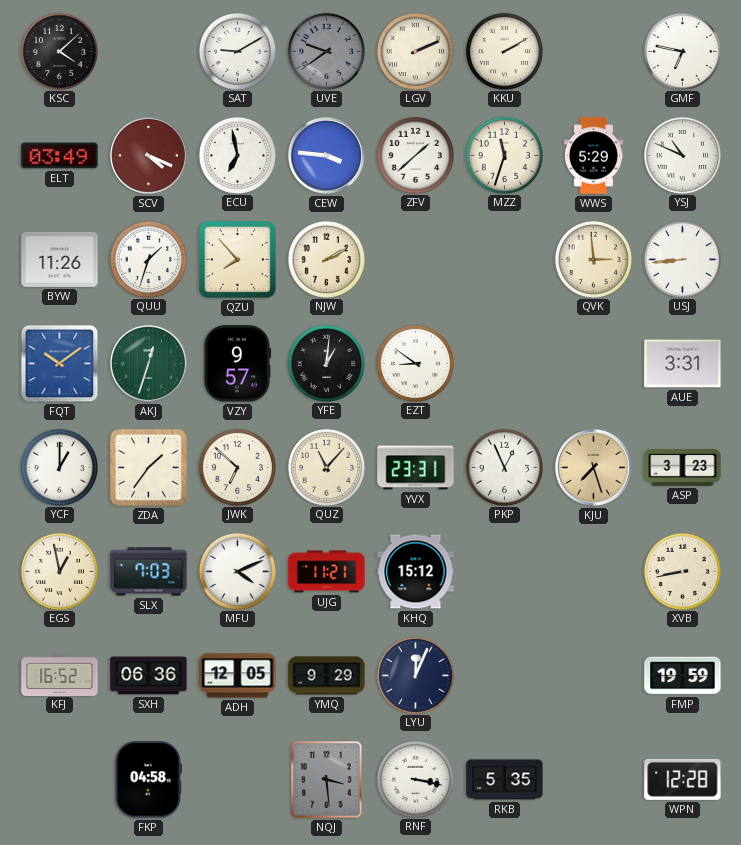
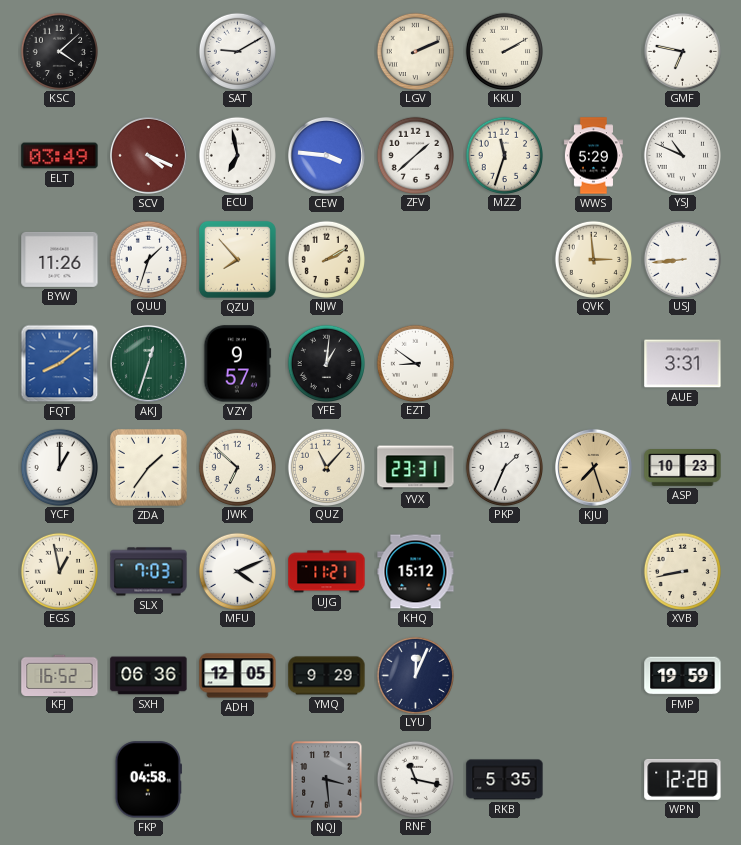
UVE: 9:39 -> none
FQT: 10:09 -> 8:09
PKP: 12:56 -> 1:34
ASP: 3:23 -> 10:23
RNF: 3:17 -> 11:17
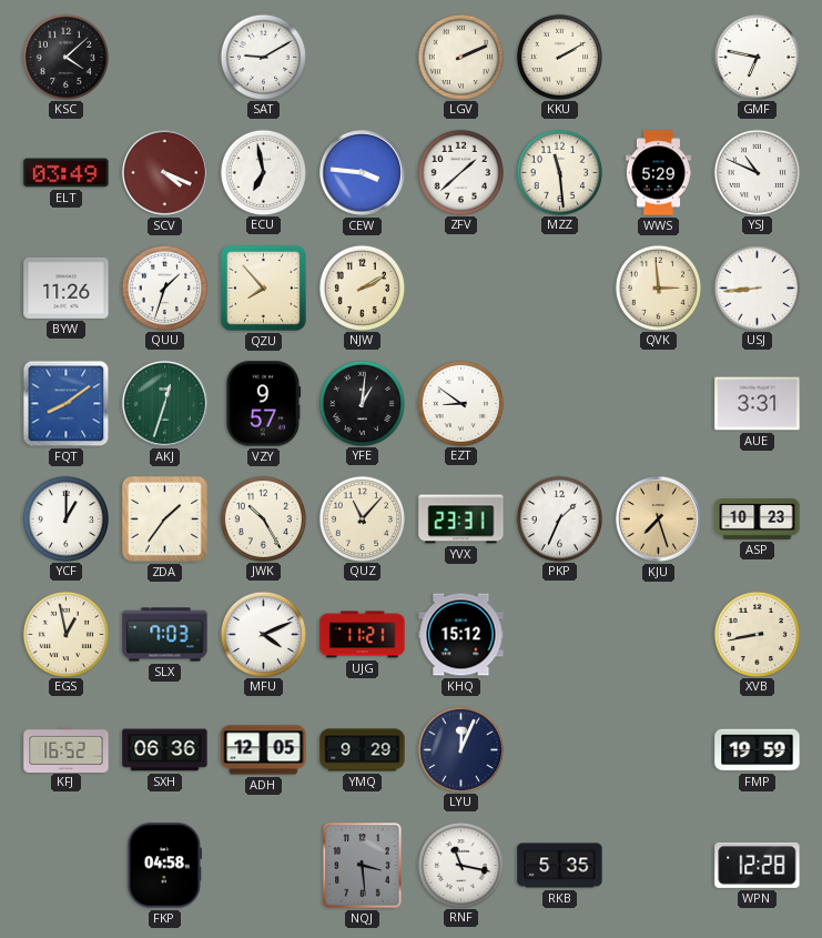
MZZ: 11:33 -> 11:29
JWK: 6:52 -> 10:25
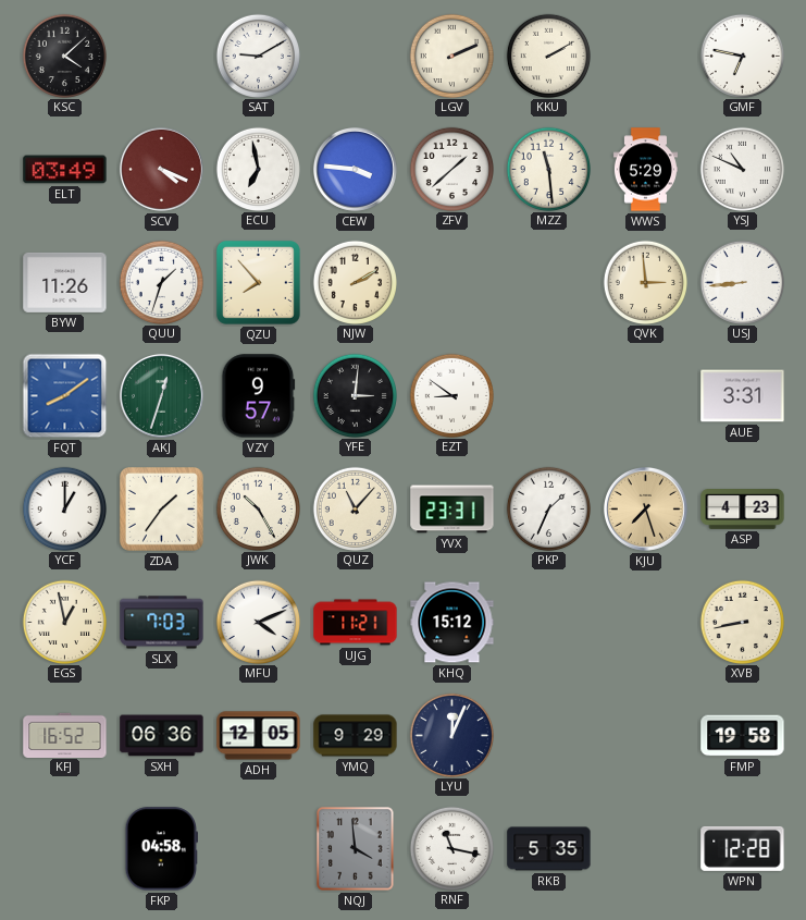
YFE: 1:01 -> 3:01
ASP: 10:23 -> 4:23
FMP: 19:59 -> 19:58
NQJ: 3:29 -> 3:59
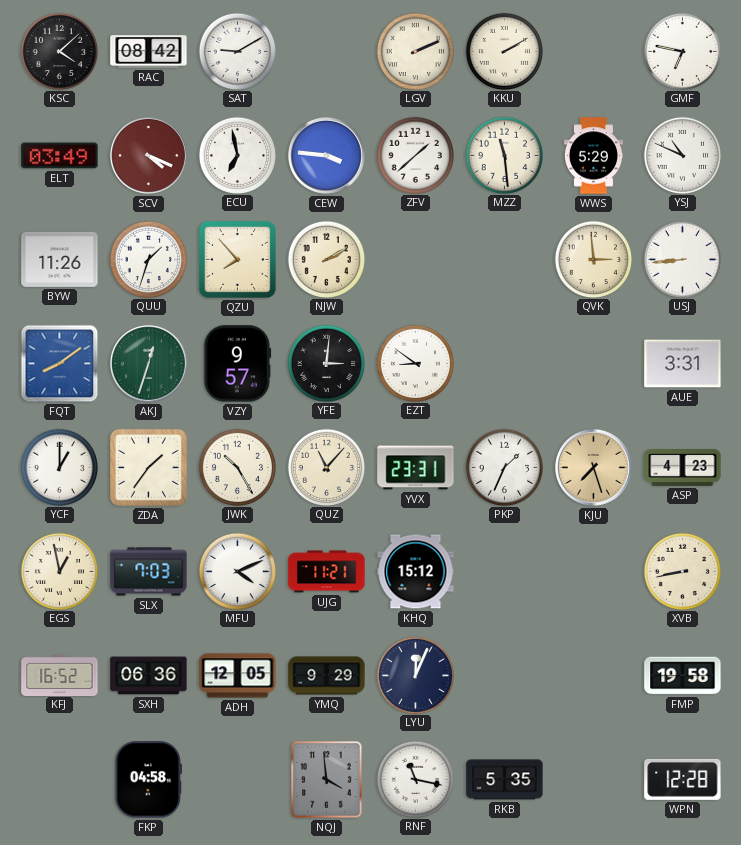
RAC: none -> 08:42
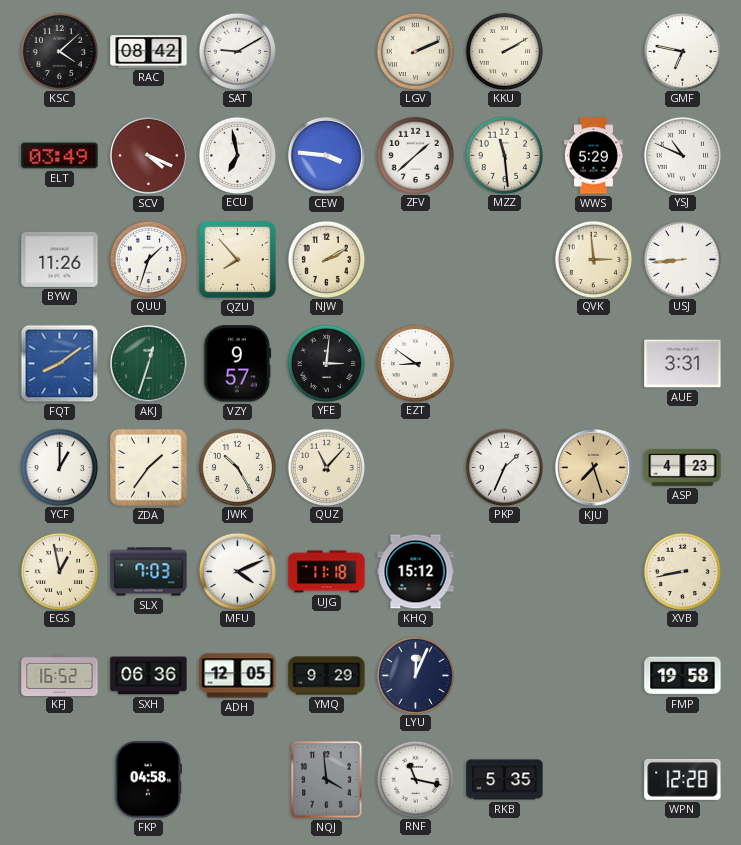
YVX: 23:31 -> none
UJG: 11:21 -> 11:18
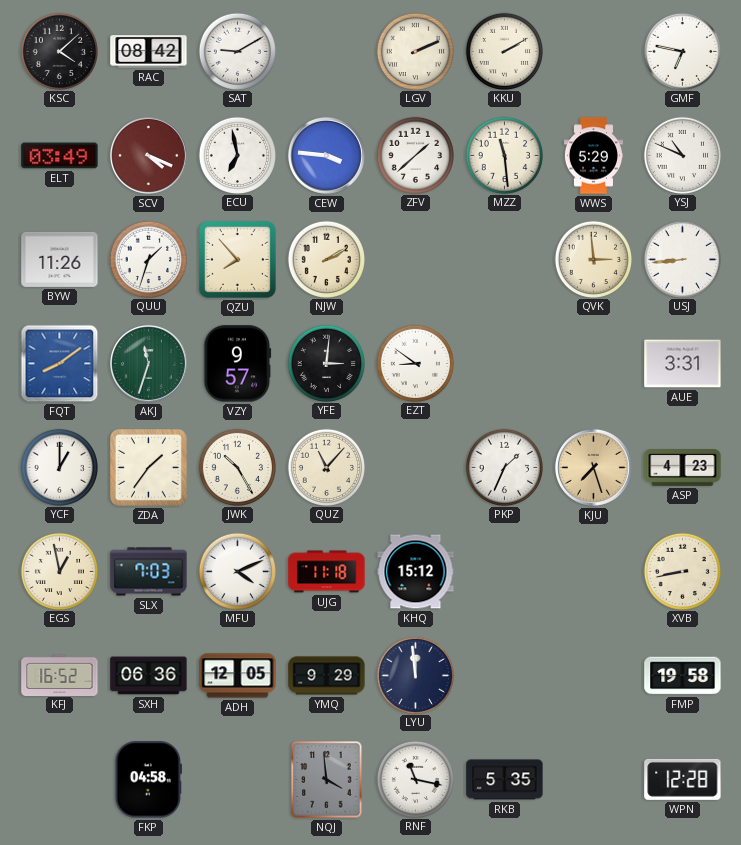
AKJ: 12:33 -> 11:33
LYU: 12:04 -> 11:59
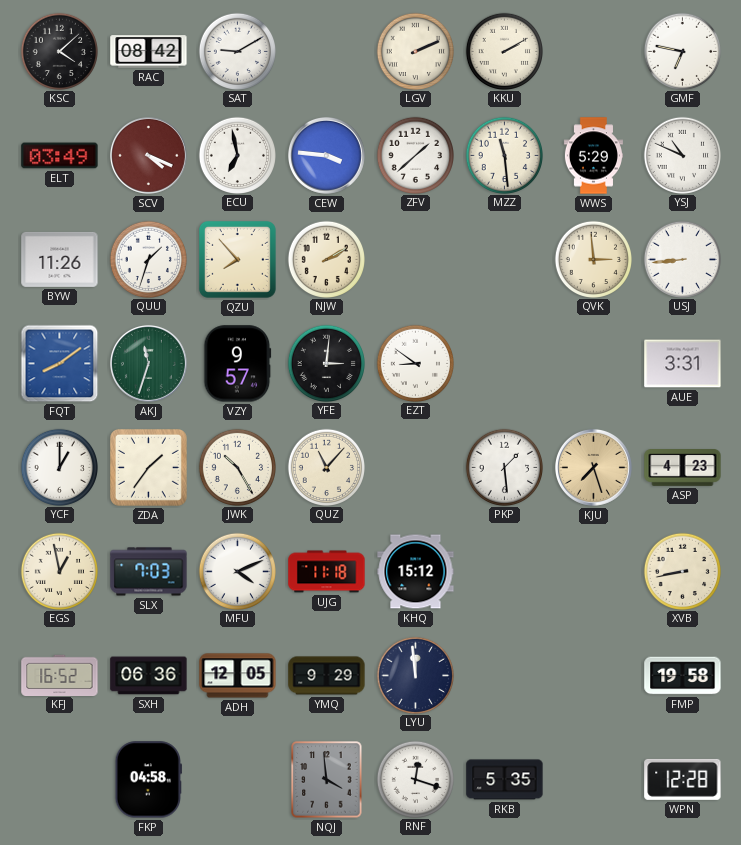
PKP: 1:34 -> 1:29
RNF: 11:17 -> 12:18
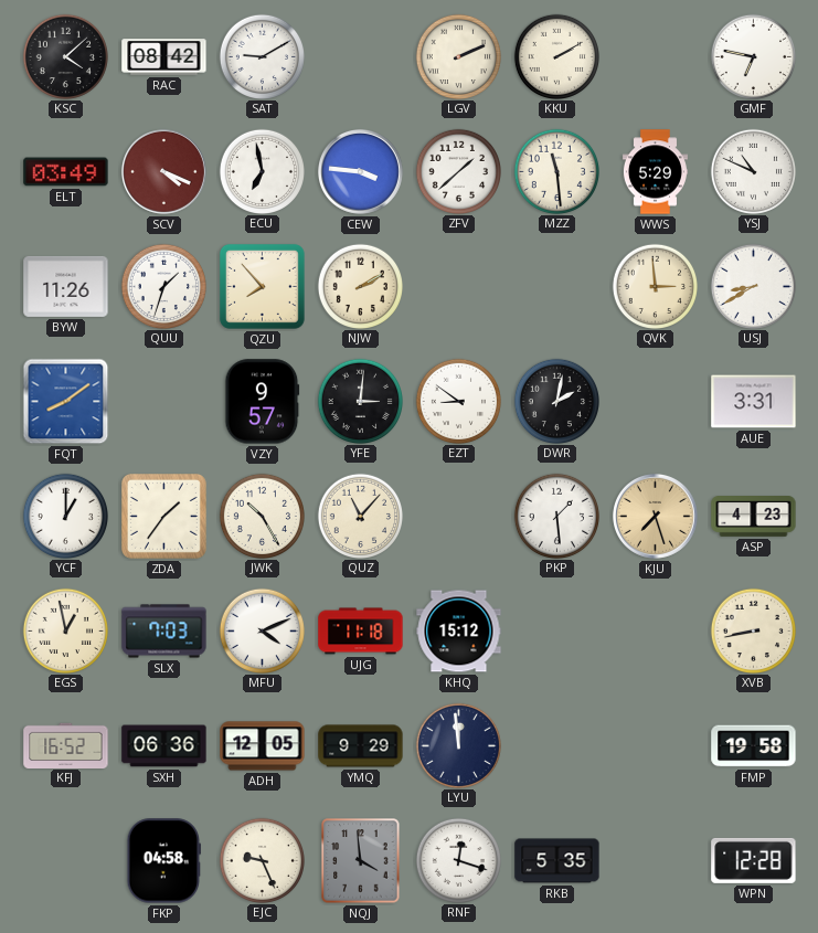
USJ: 8:44 -> 8:40
AKJ: 11:33 -> none
DWR: none -> 2:02
EJC: none -> 9:26
